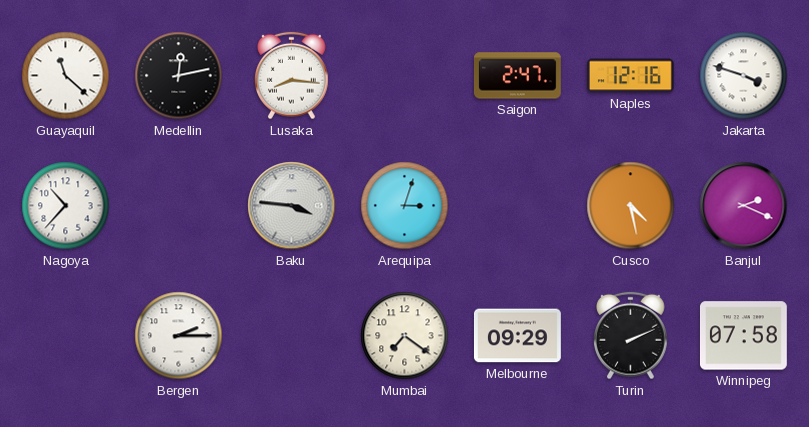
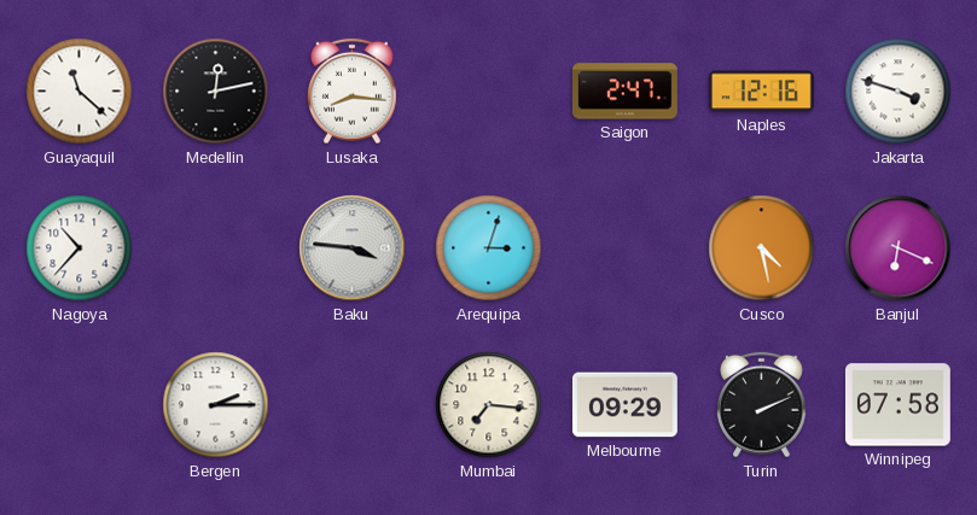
Banjul: 2:19 -> 6:19
Mumbai: 7:21 -> 7:16
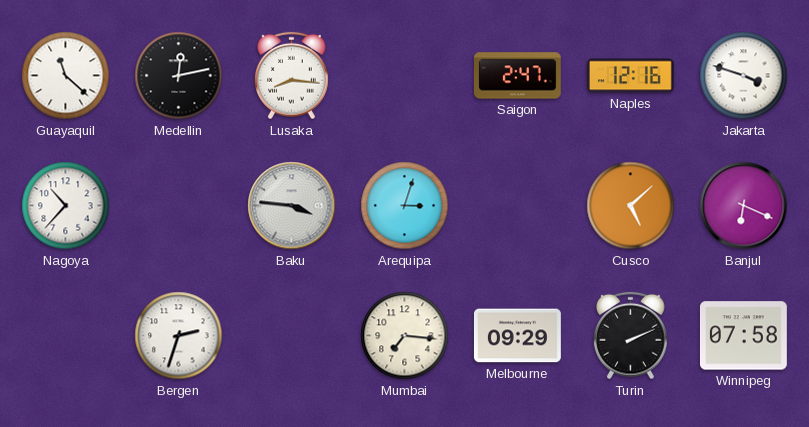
Cusco: 4:28 -> 5:08
Bergen: 2:15 -> 2:33
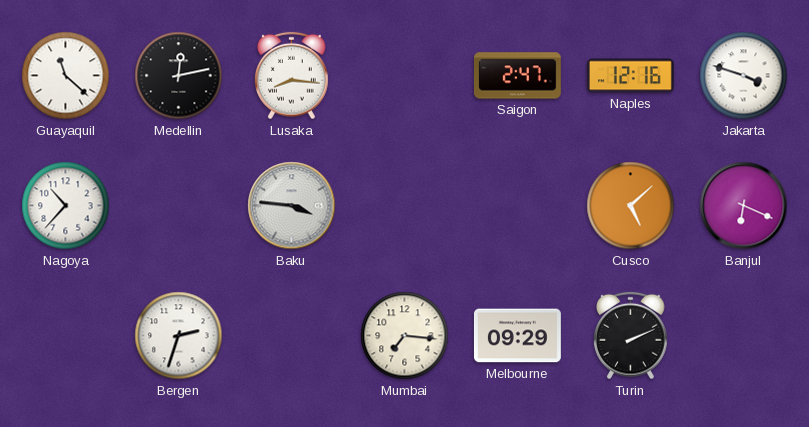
Arequipa: 3:03 -> none
Winnipeg: 07:58 -> none
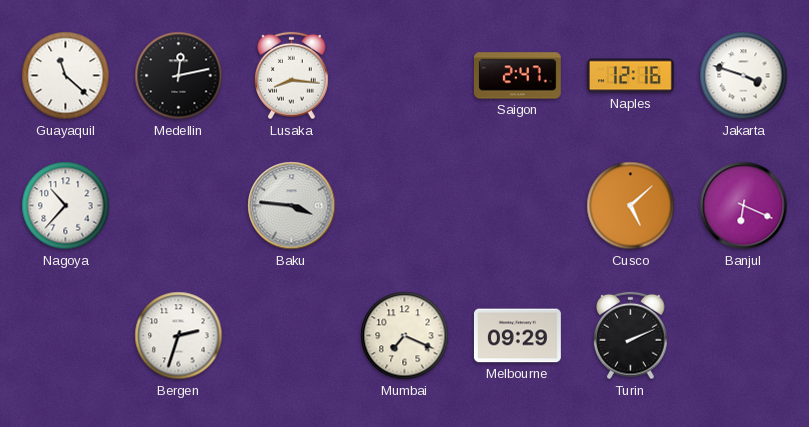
Mumbai: 7:16 -> 7:19
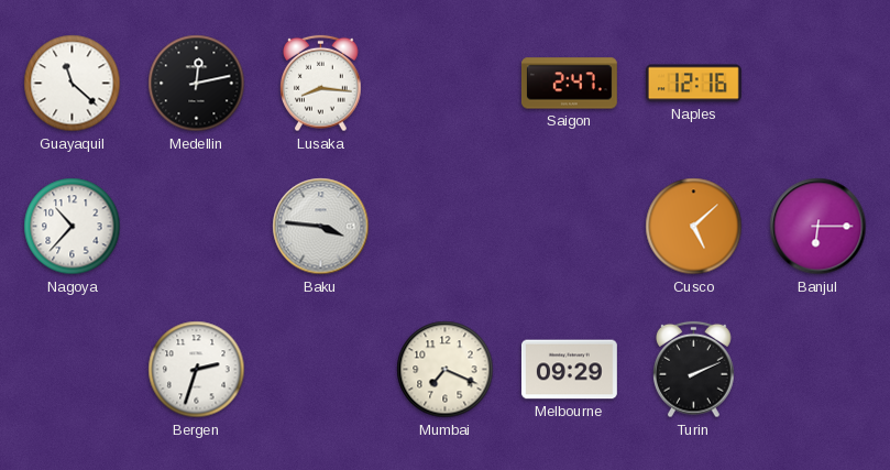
Jakarta: 3:48 -> none
Banjul: 6:19 -> 6:15
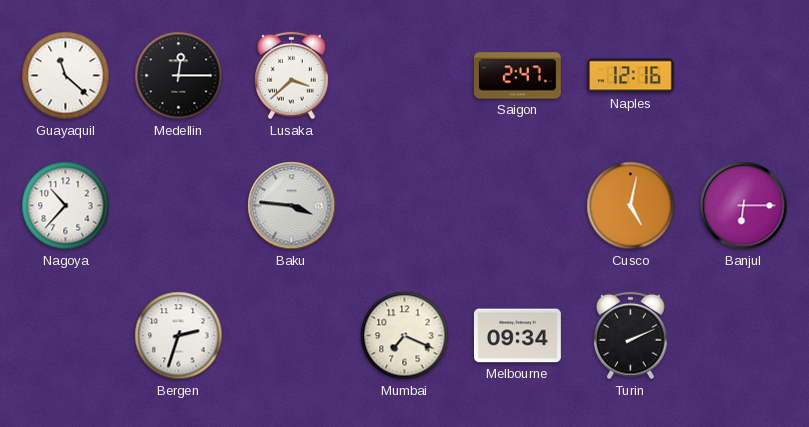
Medellin: 12:13 -> 12:15
Lusaka: 8:16 -> 3:38
Cusco: 5:08 -> 5:02
Melbourne: 09:29 -> 09:34
